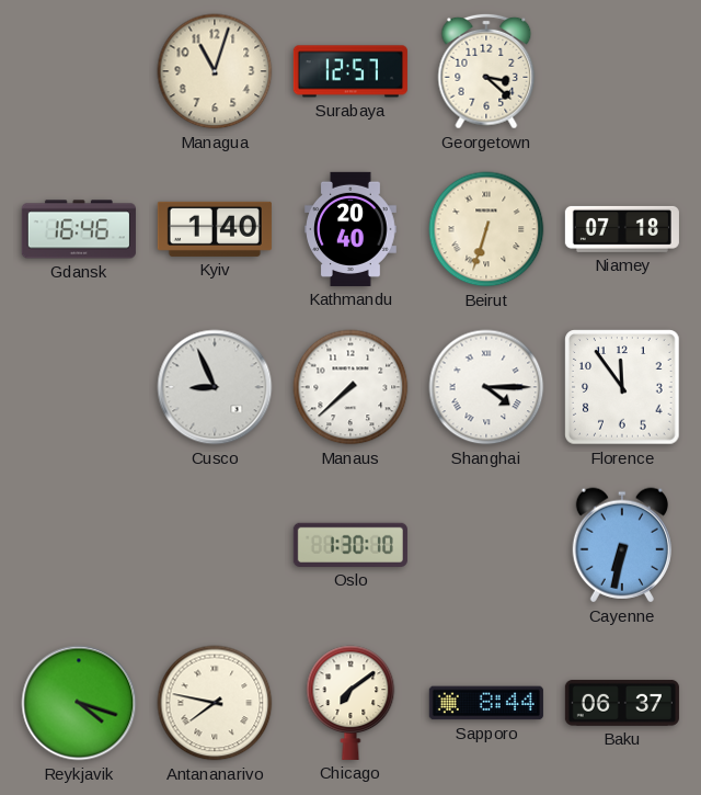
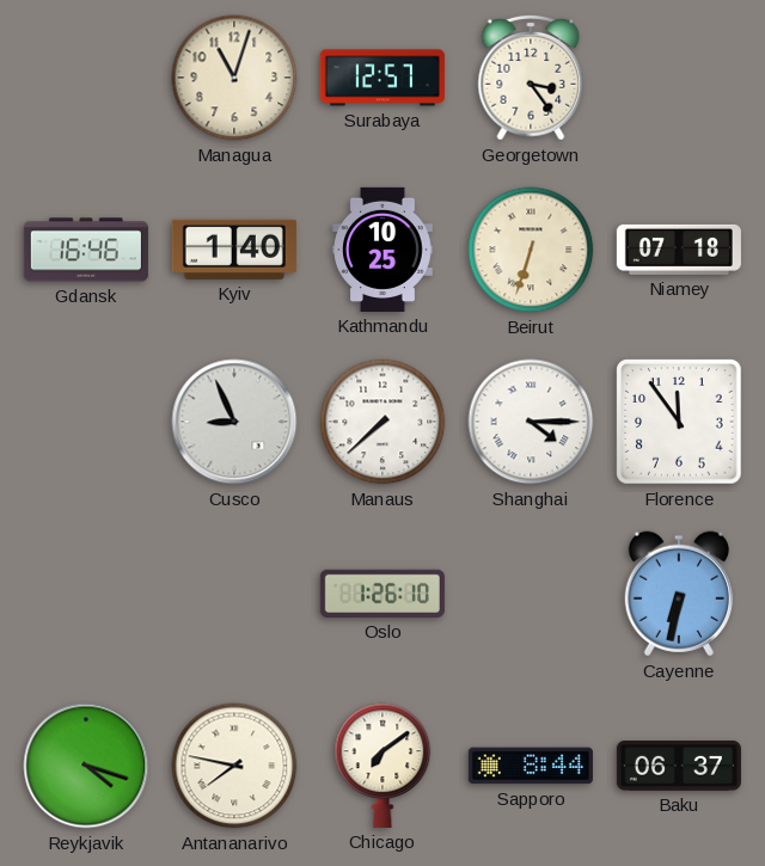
Georgetown: 3:22 -> 3:24
Kathmandu: 20:40 -> 10:25
Oslo: 1:30 -> 1:26
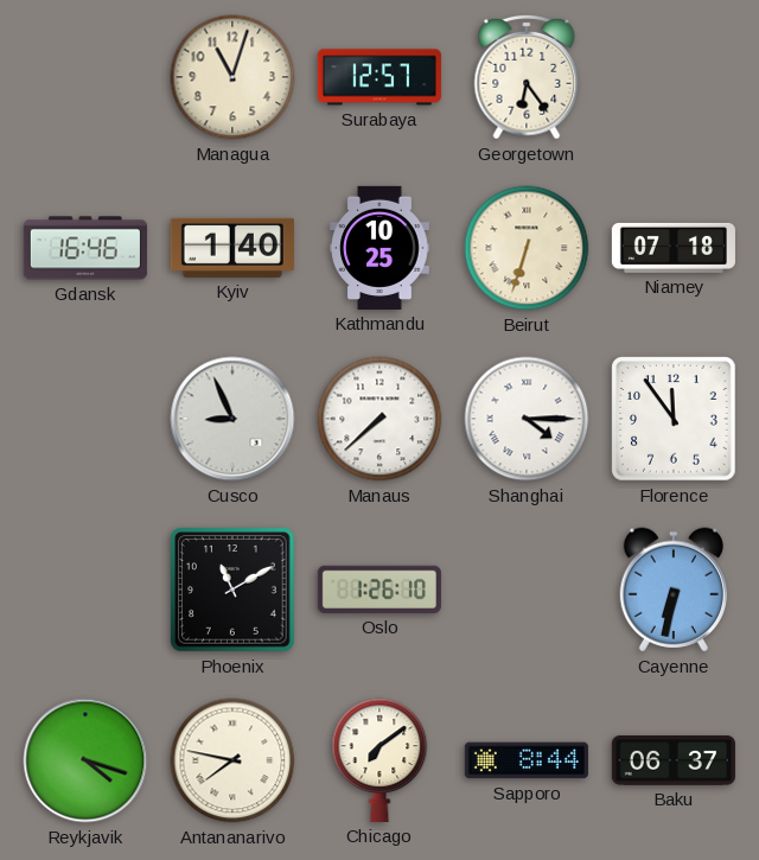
Georgetown: 3:24 -> 6:24
Phoenix: none -> 11:10
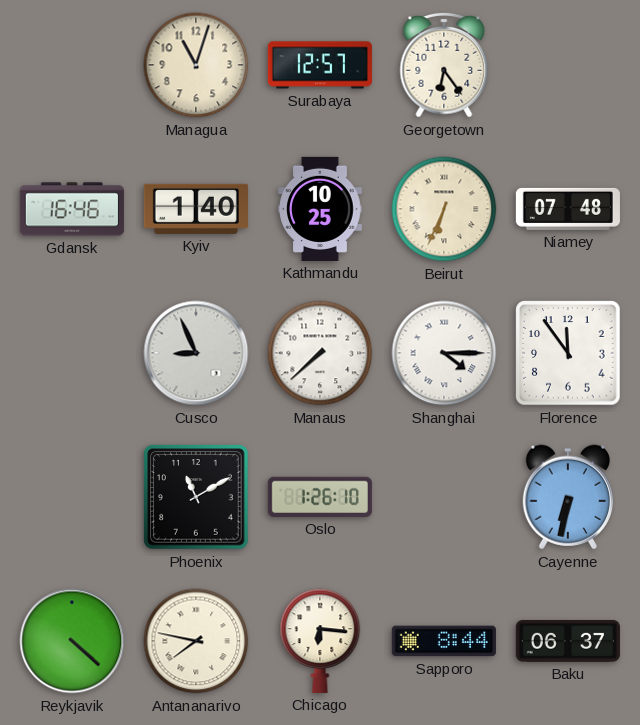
Beirut: 6:33 -> 6:34
Niamey: 07:18 -> 07:48
Reykjavik: 4:18 -> 4:22
Chicago: 7:09 -> 6:16
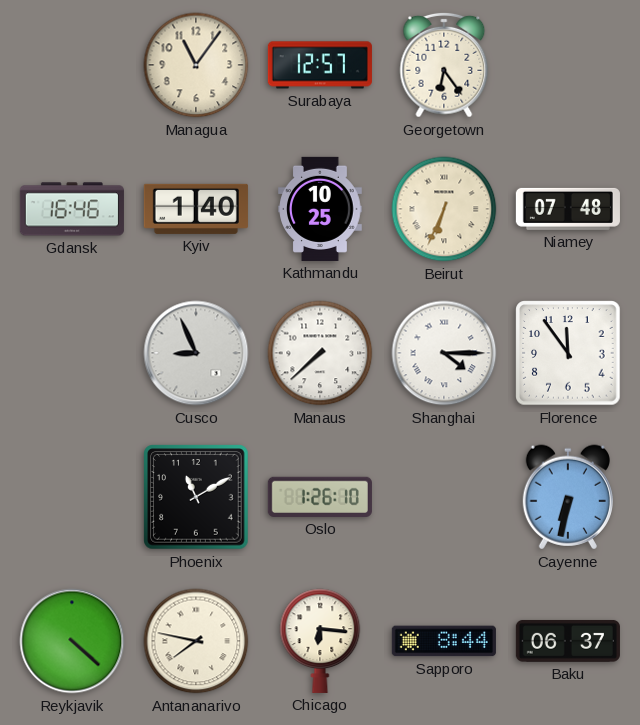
Managua: 11:03 -> 11:06
